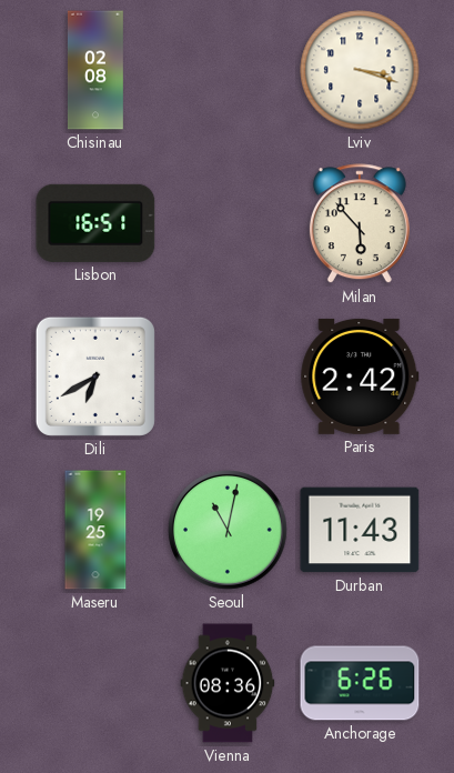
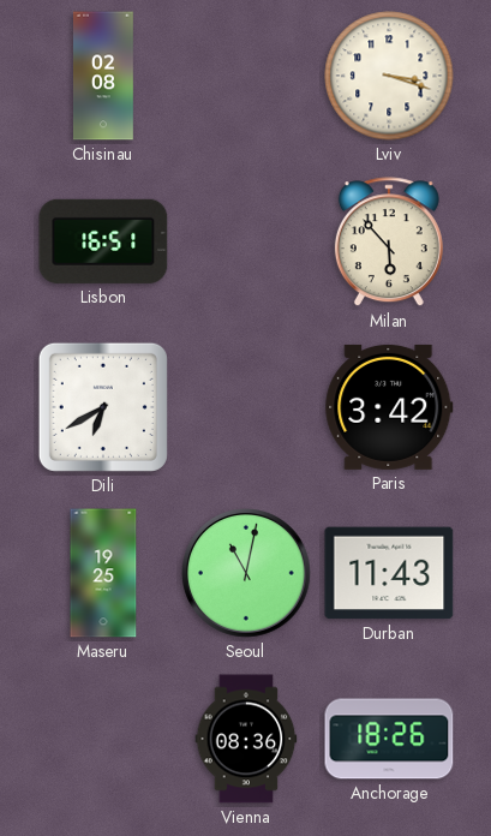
Paris: 2:42 -> 3:42
Anchorage: 6:26 -> 18:26
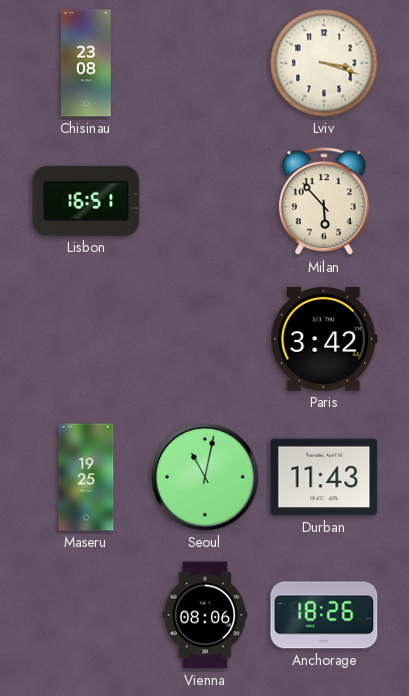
Chisinau: 02:08 -> 23:08
Dili: 6:40 -> none
Vienna: 08:36 -> 08:06
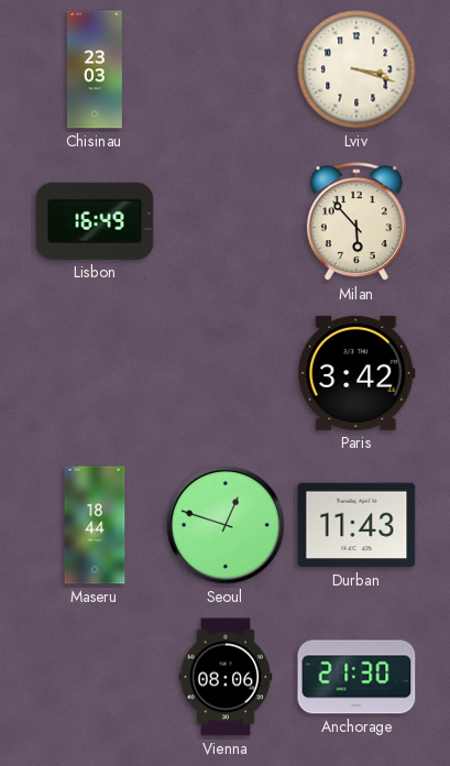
Chisinau: 23:08 -> 23:03
Lisbon: 16:51 -> 16:49
Maseru: 19:25 -> 18:44
Seoul: 11:02 -> 12:48
Anchorage: 18:26 -> 21:30
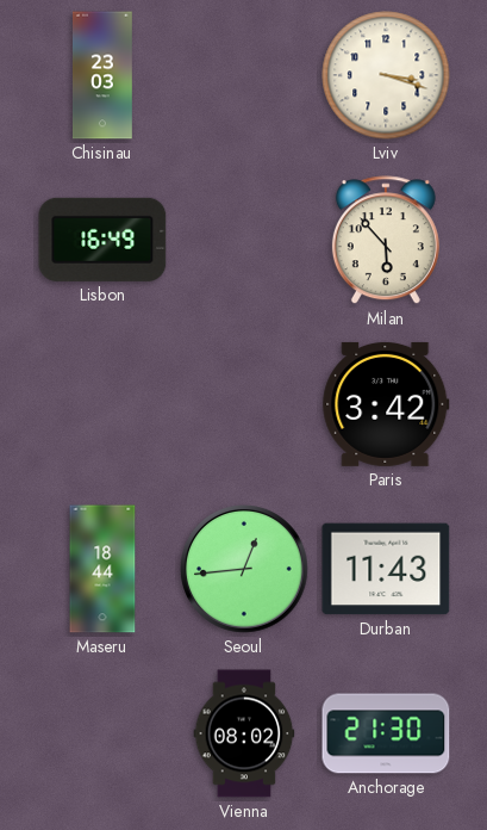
Seoul: 12:48 -> 12:44
Vienna: 08:06 -> 08:02
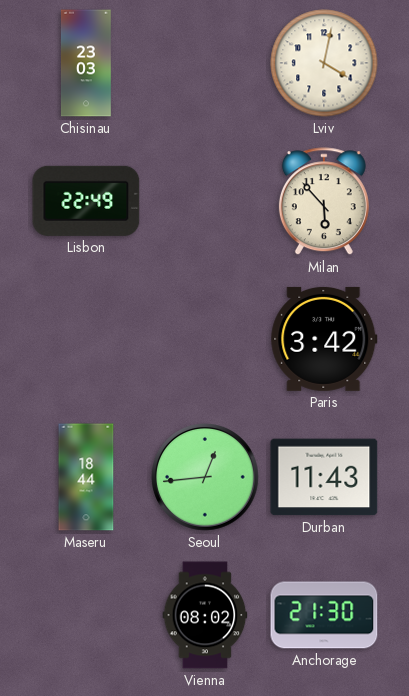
Lviv: 3:18 -> 4:02
Lisbon: 16:49 -> 22:49
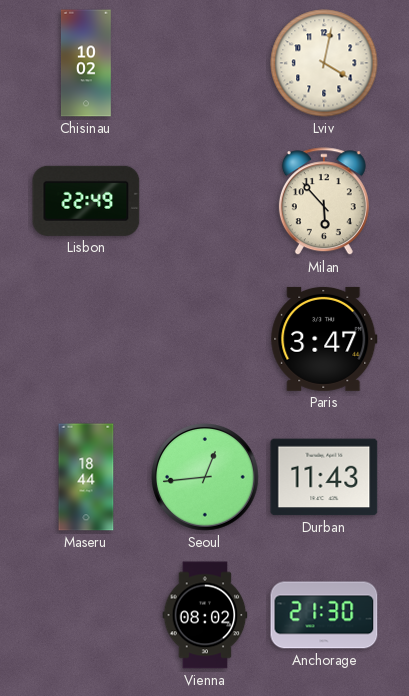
Chisinau: 23:03 -> 10:02
Paris: 3:42 -> 3:47
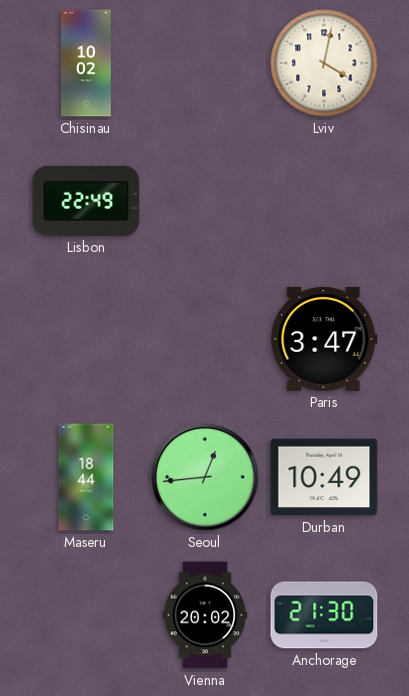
Milan: 5:53 -> none
Durban: 11:43 -> 10:49
Vienna: 08:02 -> 20:02
